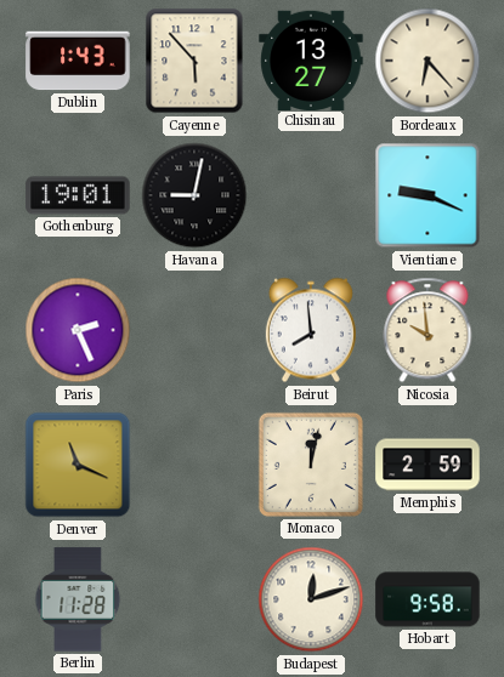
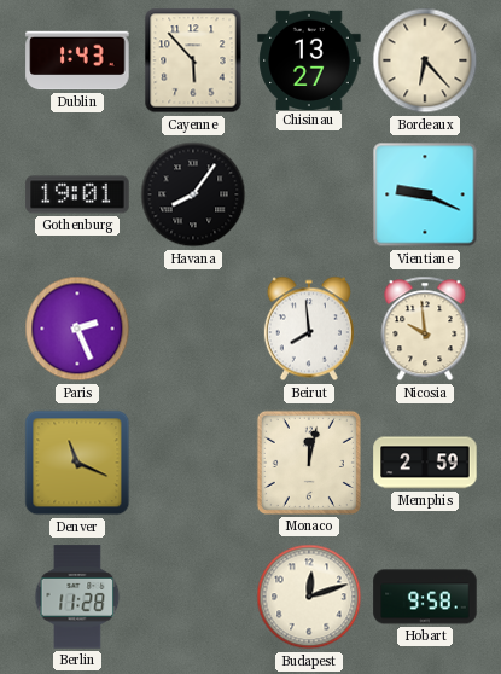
Havana: 9:02 -> 8:06
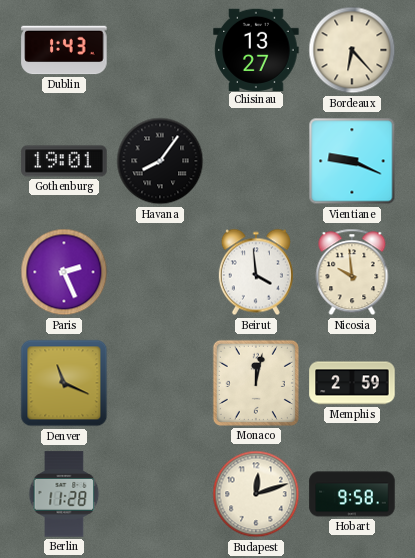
Cayenne: 5:53 -> none
Beirut: 7:59 -> 3:59
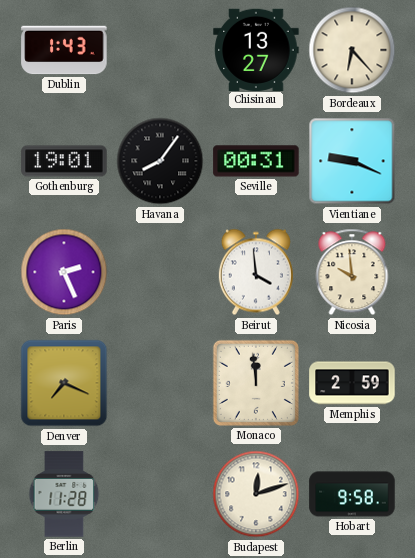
Seville: none -> 00:31
Denver: 11:19 -> 7:19
Monaco: 12:02 -> 11:59
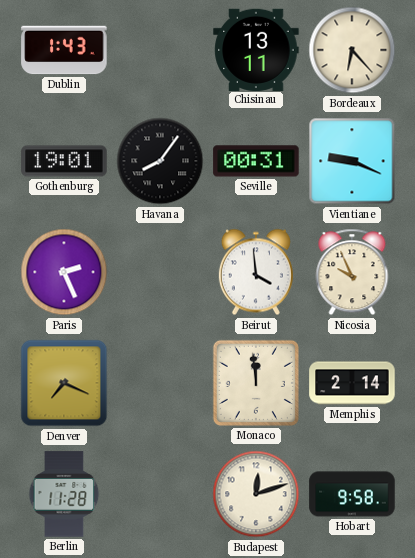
Chisinau: 13:27 -> 13:11
Nicosia: 9:59 -> 9:56
Memphis: 2:59 -> 2:14
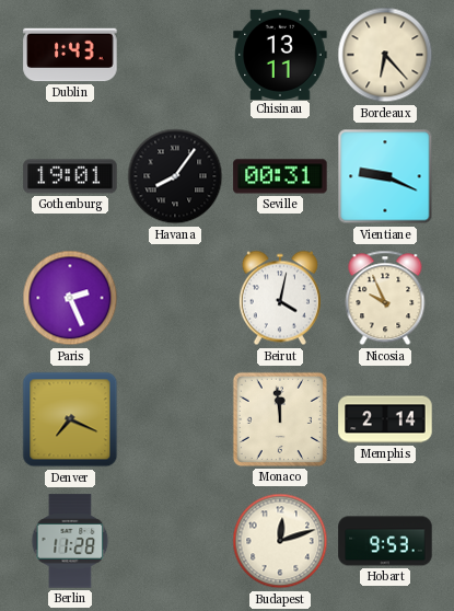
Beirut: 3:59 -> 4:02
Hobart: 9:58 -> 9:53
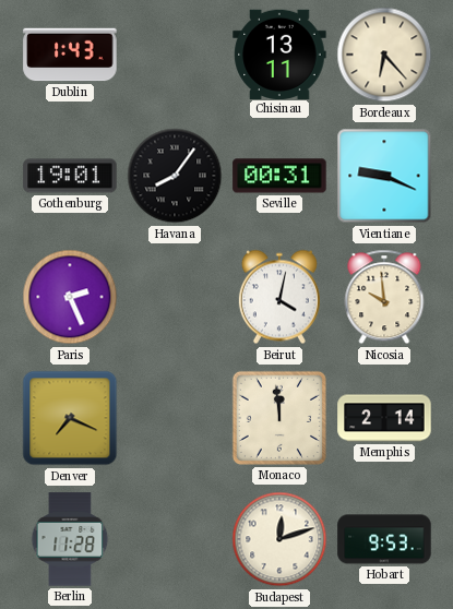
Nicosia: 9:56 -> 9:59
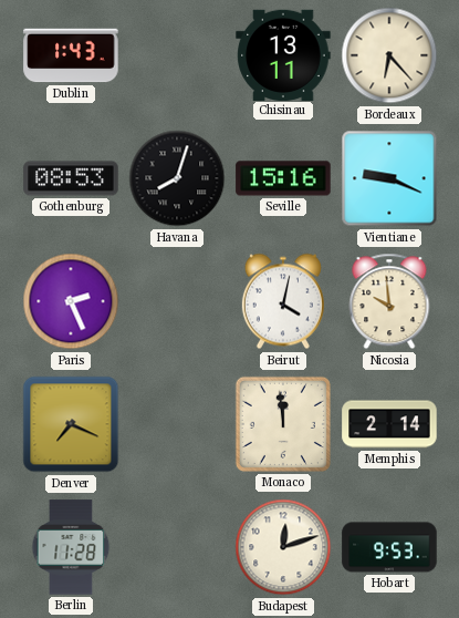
Gothenburg: 19:01 -> 08:53
Havana: 8:06 -> 8:03
Seville: 00:31 -> 15:16
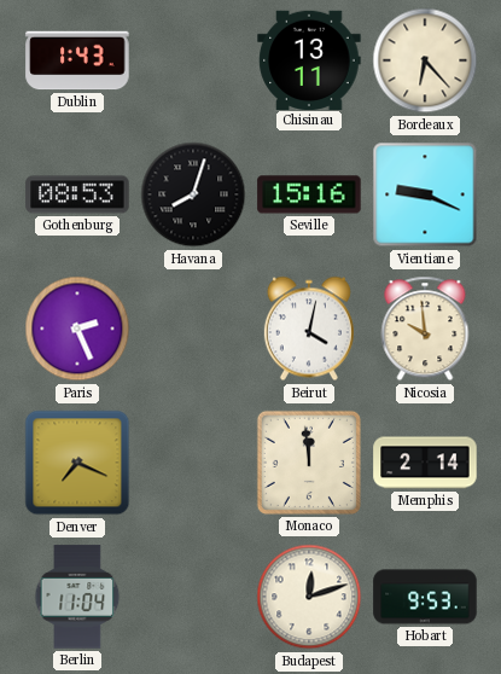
Berlin: 11:28 -> 11:04
